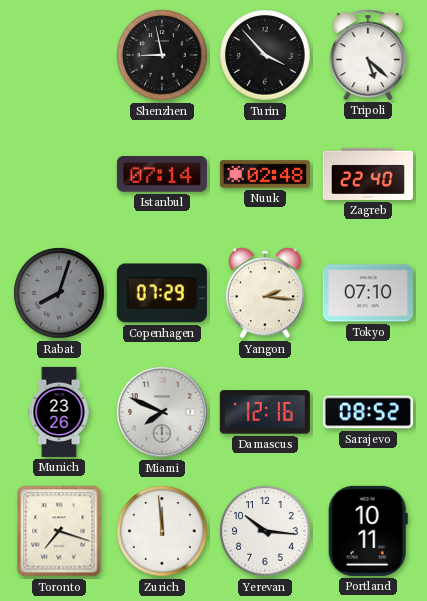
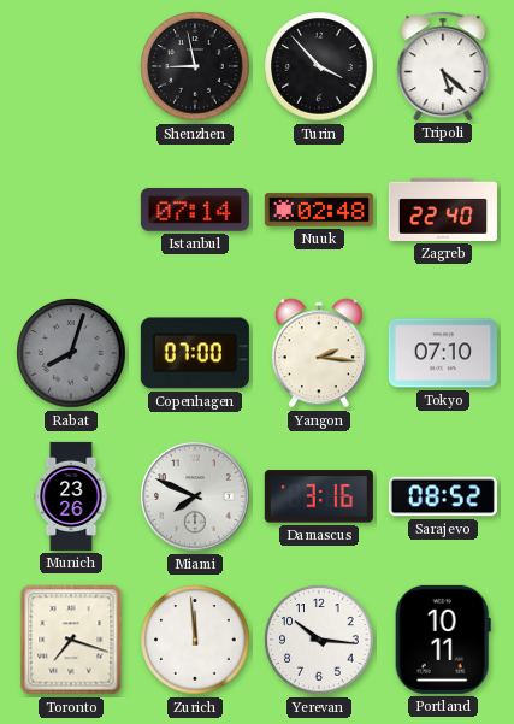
Copenhagen: 07:29 -> 07:00
Damascus: 12:16 -> 3:16
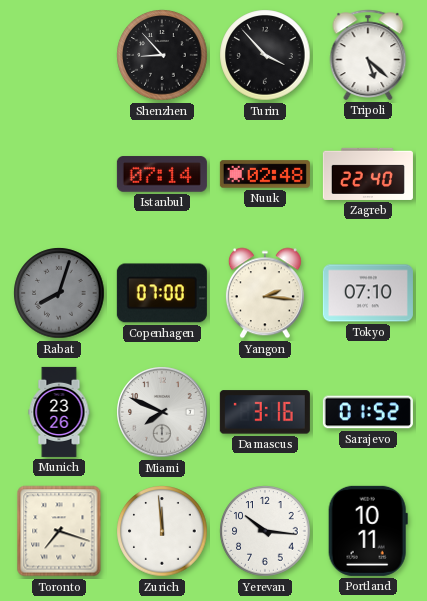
Shenzhen: 8:58 -> 8:53
Sarajevo: 08:52 -> 01:52
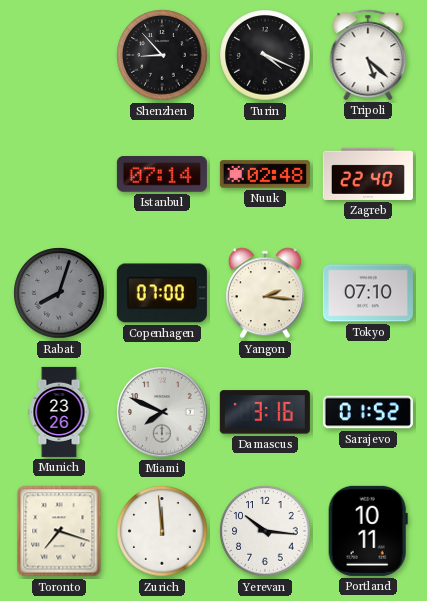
Turin: 3:53 -> 4:19
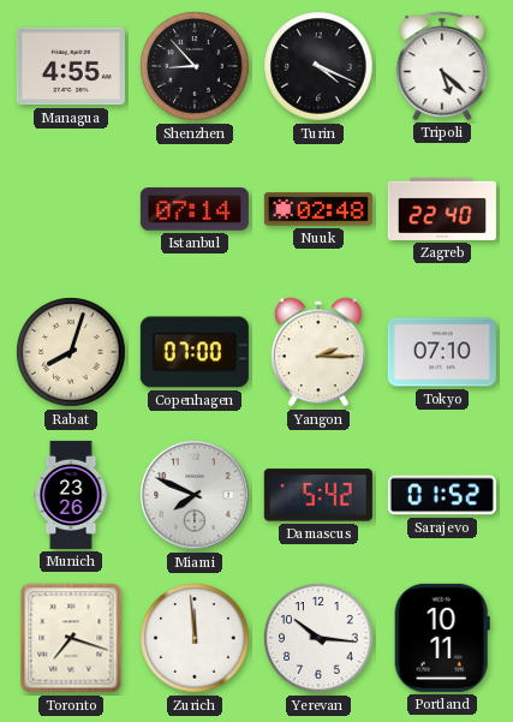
Managua: none -> 4:55
Rabat dial: grey -> cream
Yangon: 2:16 -> 2:15
Damascus: 3:16 -> 5:42
